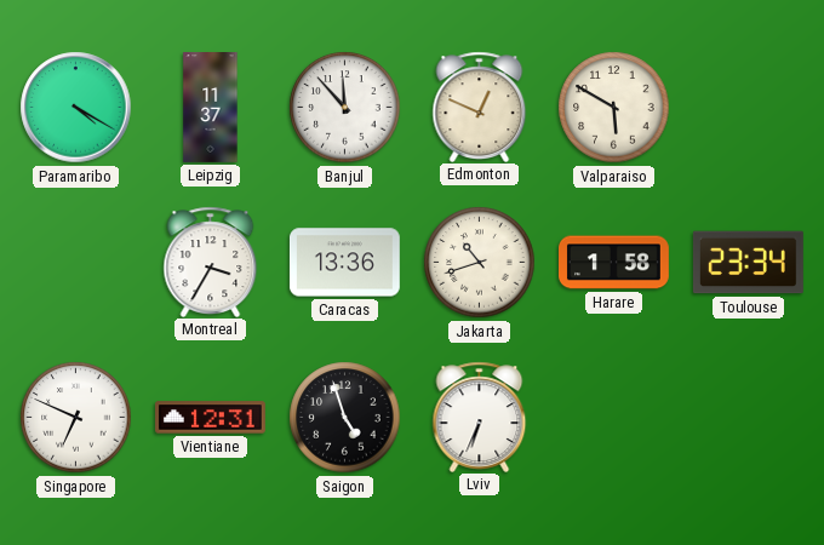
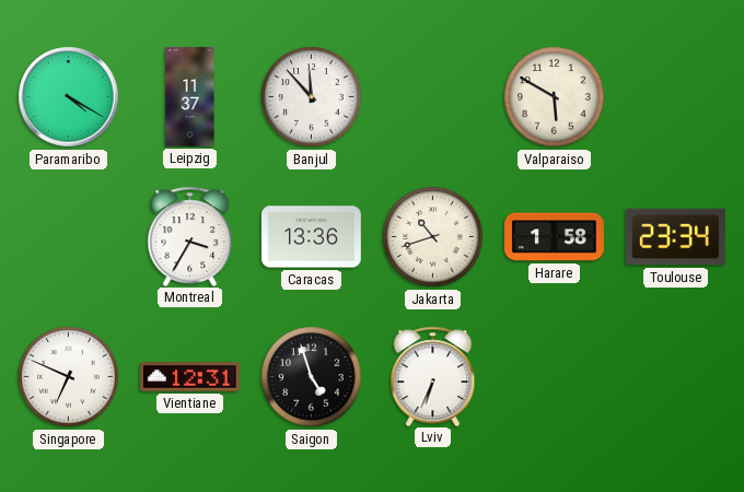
Edmonton: 12:49 -> none
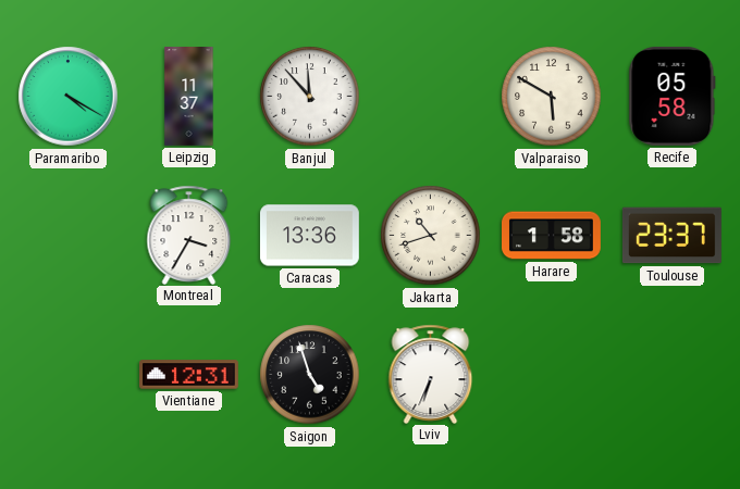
Recife: none -> 05:58
Toulouse: 23:34 -> 23:37
Singapore: 6:49 -> none
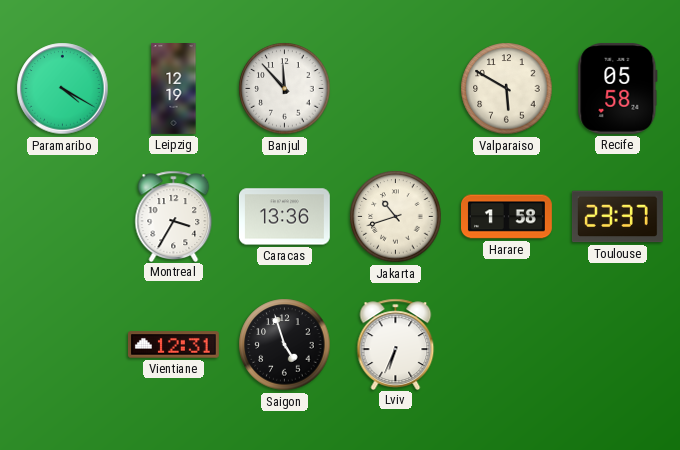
Leipzig: 11:37 -> 12:19
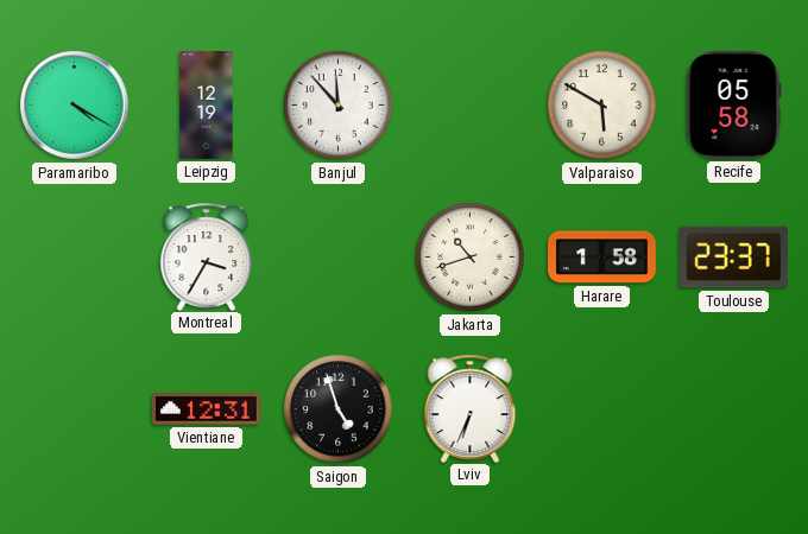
Caracas: 13:36 -> none
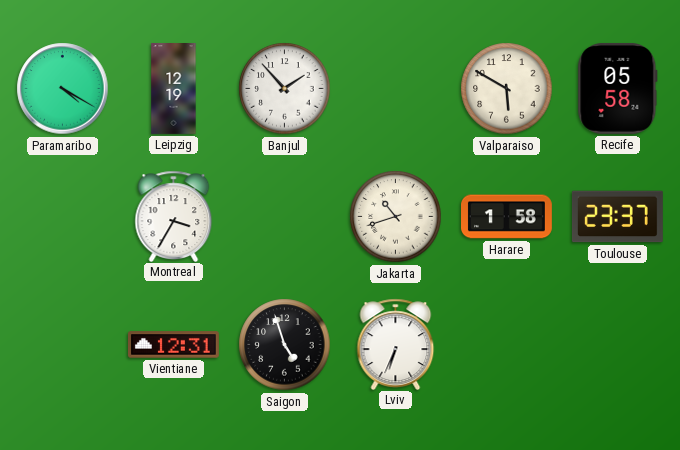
Banjul: 11:53 -> 1:53
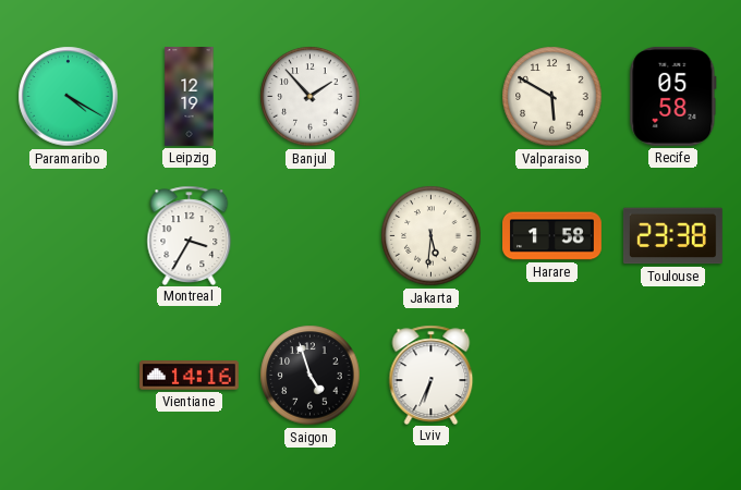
Jakarta: 10:42 -> 5:31
Toulouse: 23:37 -> 23:38
Vientiane: 12:31 -> 14:16
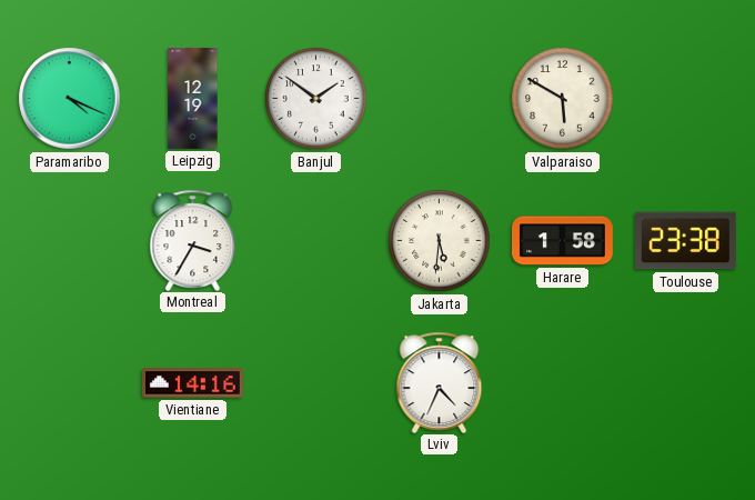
Paramaribo: 4:20 -> 4:19
Banjul: 1:53 -> 1:51
Recife: 05:58 -> none
Saigon: 4:57 -> none
Lviv: 6:34 -> 4:34
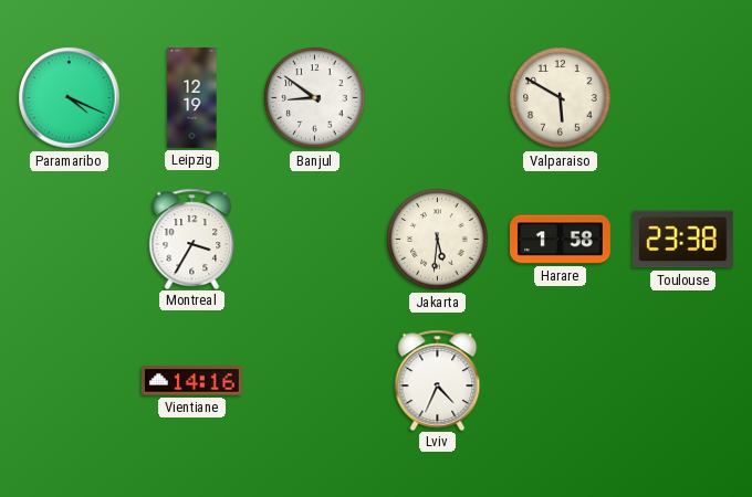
Banjul: 1:51 -> 8:51
